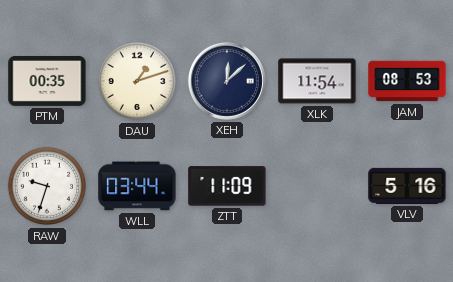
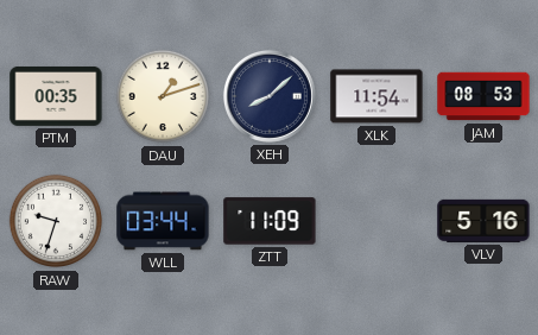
XEH: 12:08 -> 8:08
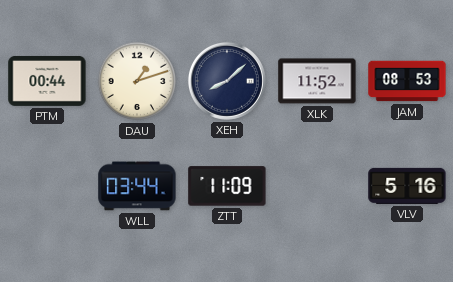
PTM: 00:35 -> 00:44
XLK: 11:54 -> 11:52
RAW: 9:33 -> none
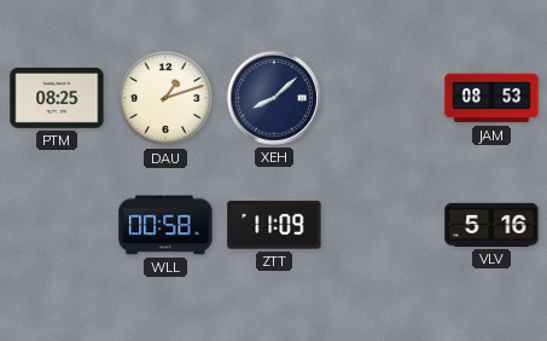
PTM: 00:44 -> 08:25
XLK: 11:52 -> none
WLL: 03:44 -> 00:58
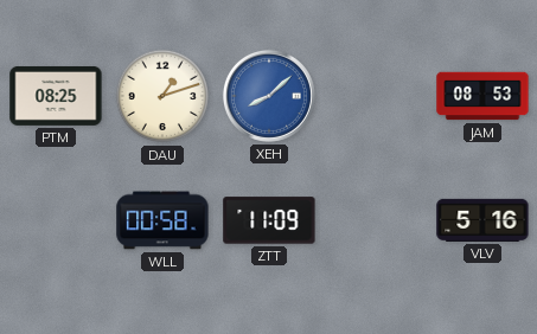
XEH dial: navy -> blue
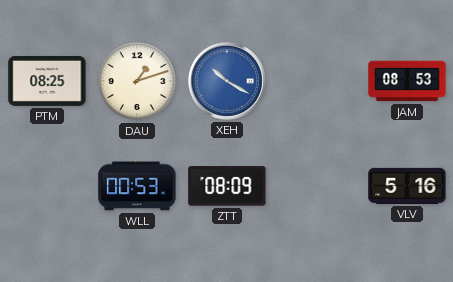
XEH: 8:08 -> 10:20
WLL: 00:58 -> 00:53
ZTT: 11:09 -> 08:09
